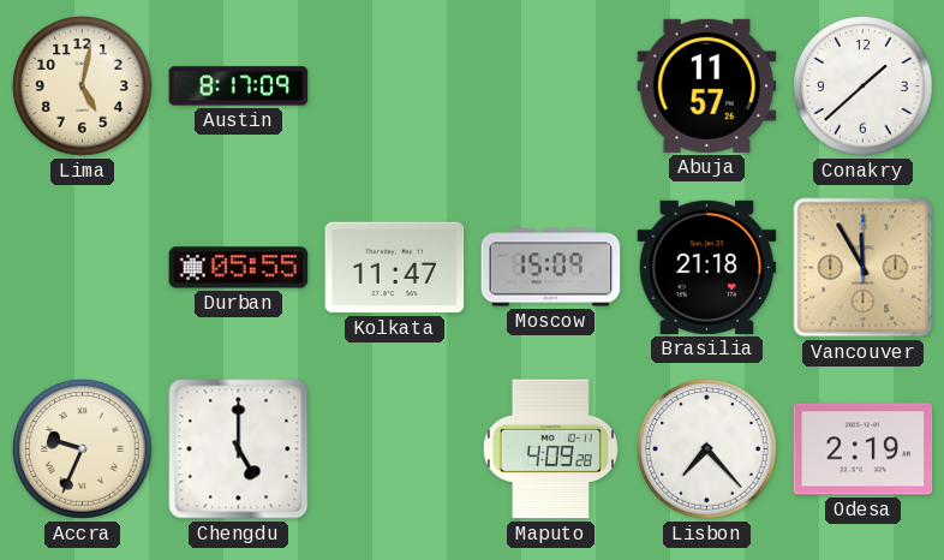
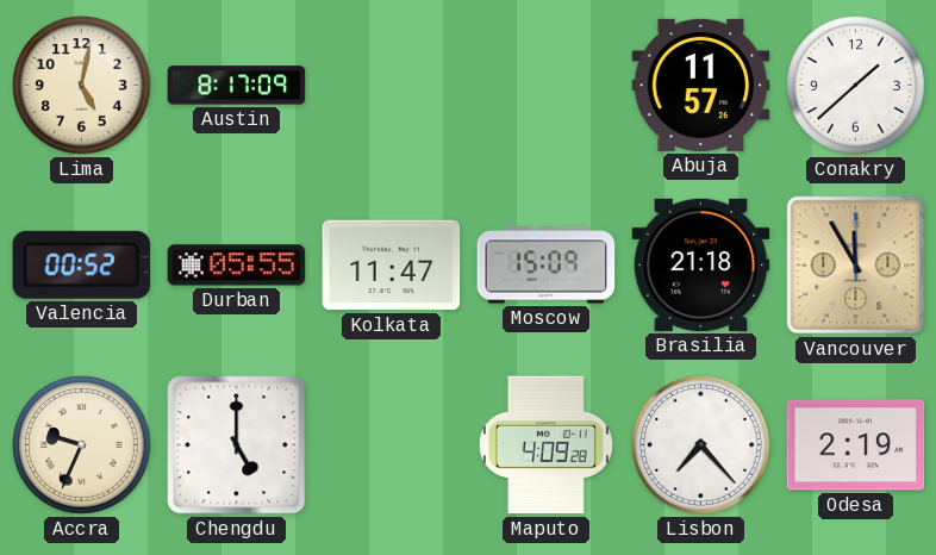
Valencia: none -> 00:52
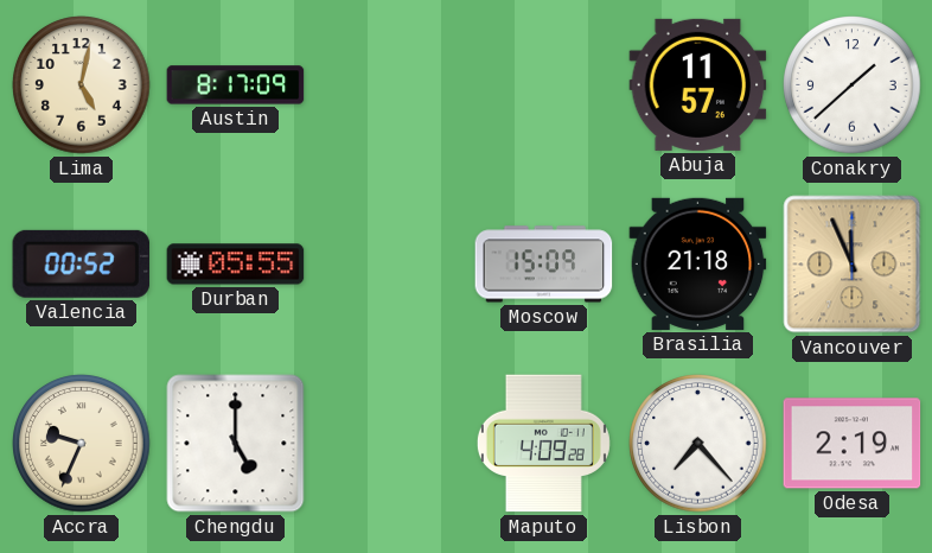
Kolkata: 11:47 -> none
Vancouver: 11:55 -> 11:56
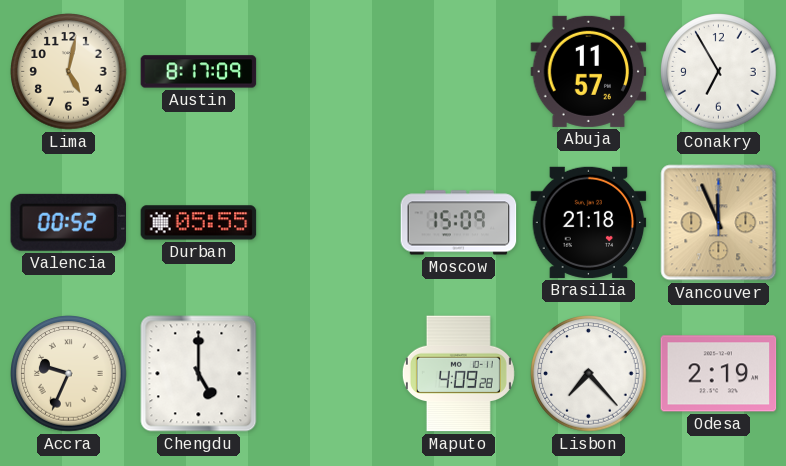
Conakry: 1:38 -> 6:55
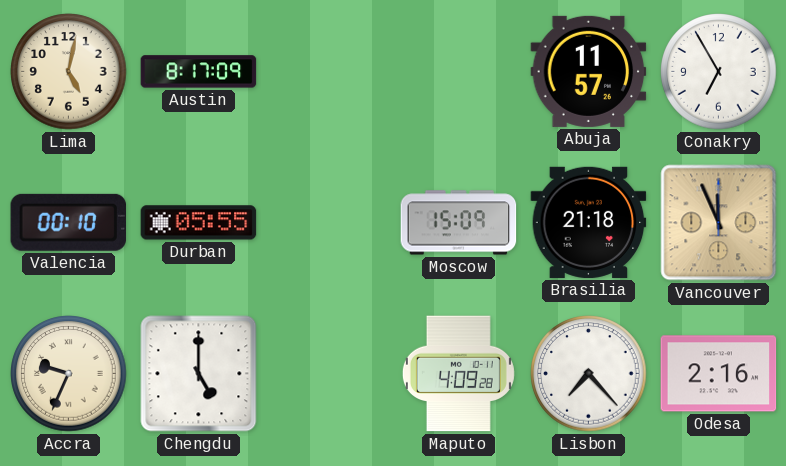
Valencia: 00:52 -> 00:10
Odesa: 2:19 -> 2:16
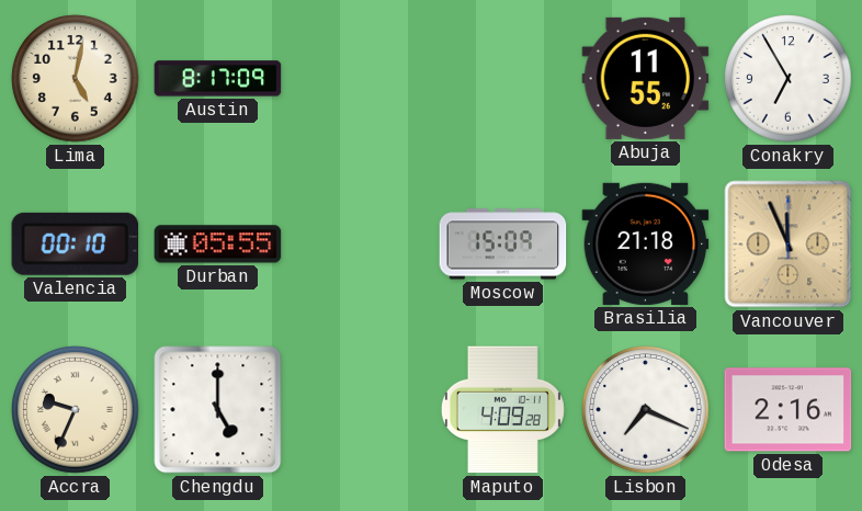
Abuja: 11:57 -> 11:55
Lisbon: 7:23 -> 7:19
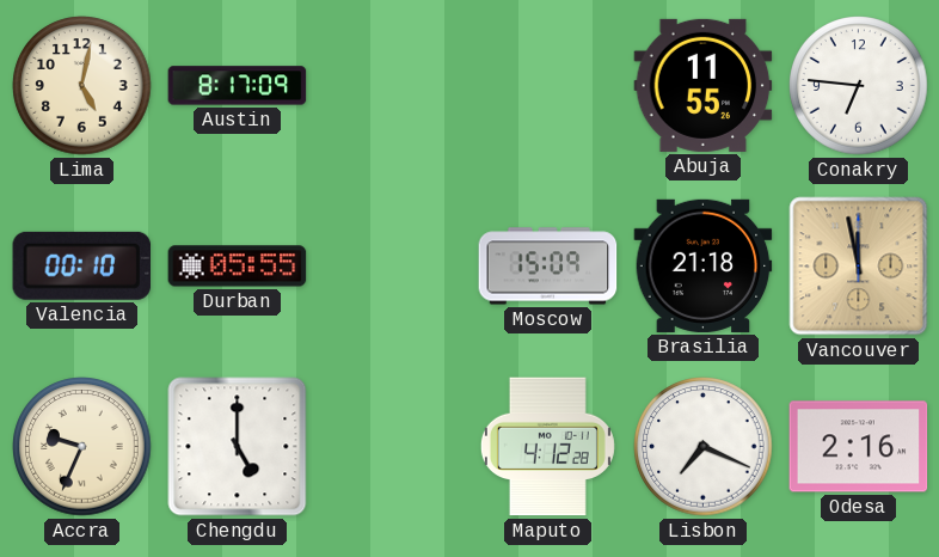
Conakry: 6:55 -> 6:46
Vancouver: 11:56 -> 11:58
Maputo: 4:09 -> 4:12
